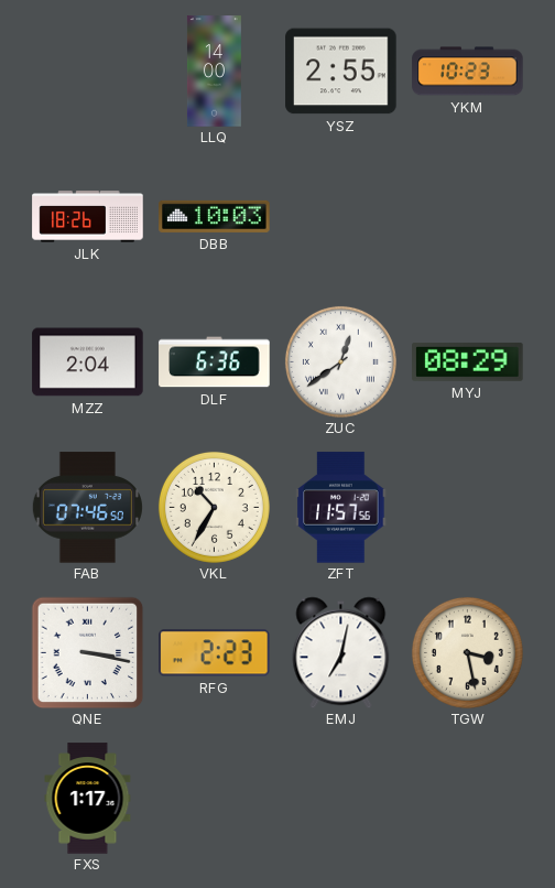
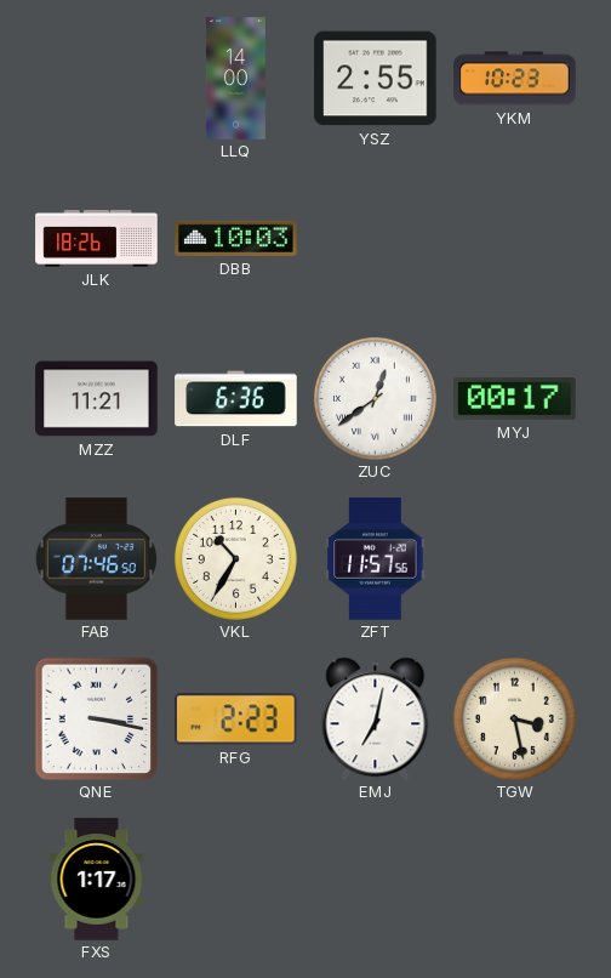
MZZ: 2:04 -> 11:21
MYJ: 08:29 -> 00:17
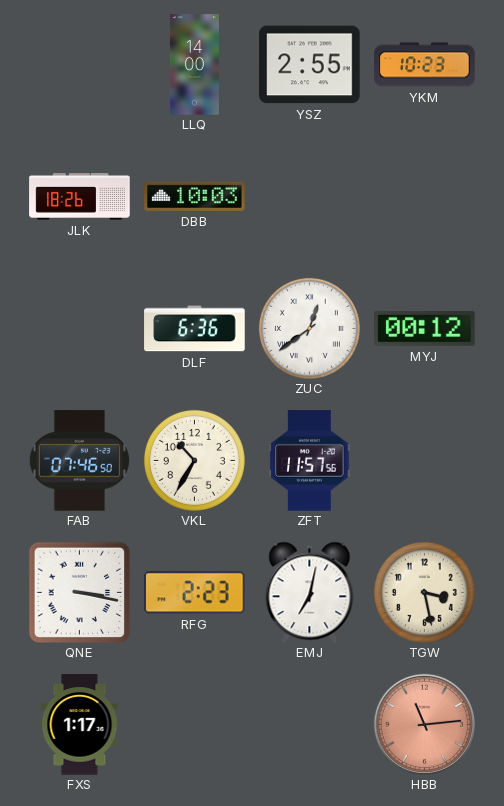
MZZ: 11:21 -> none
MYJ: 00:17 -> 00:12
HBB: none -> 11:14
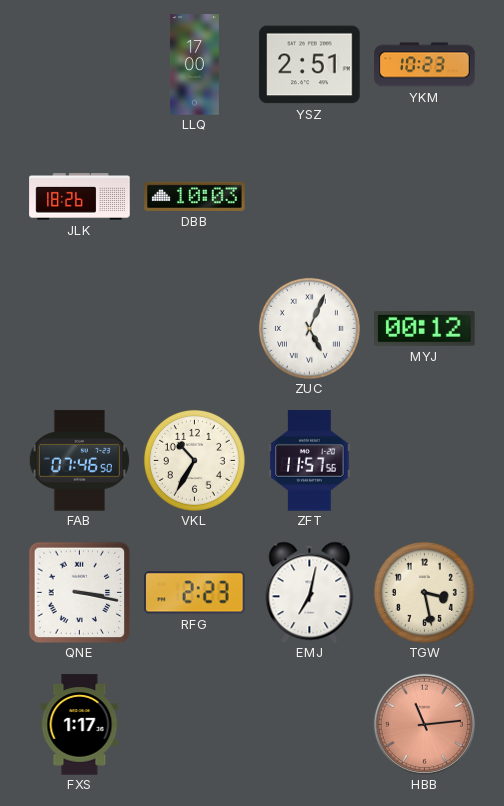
LLQ: 14:00 -> 17:00
YSZ: 2:55 -> 2:51
DLF: 6:36 -> none
ZUC: 12:39 -> 5:04
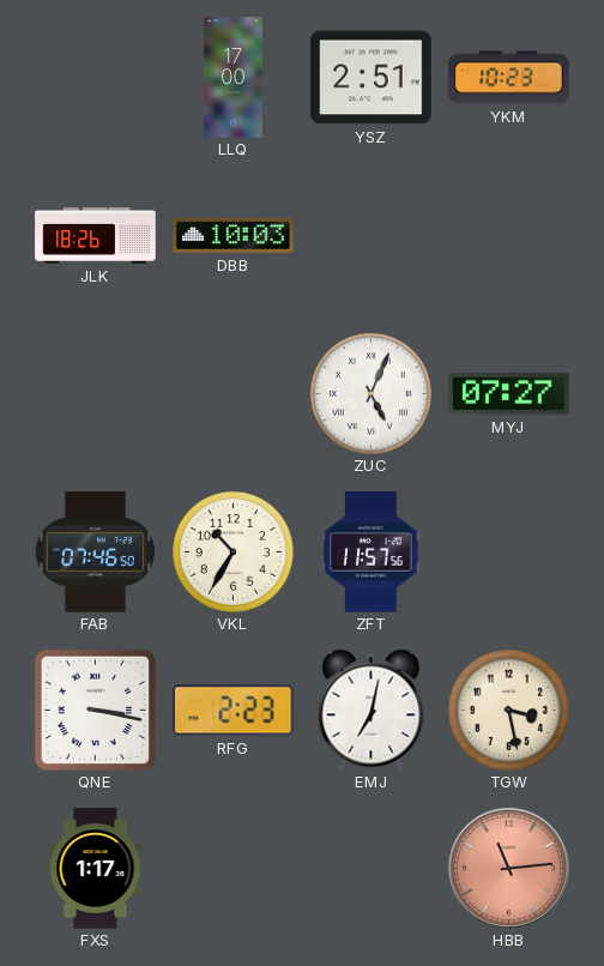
MYJ: 00:12 -> 07:27
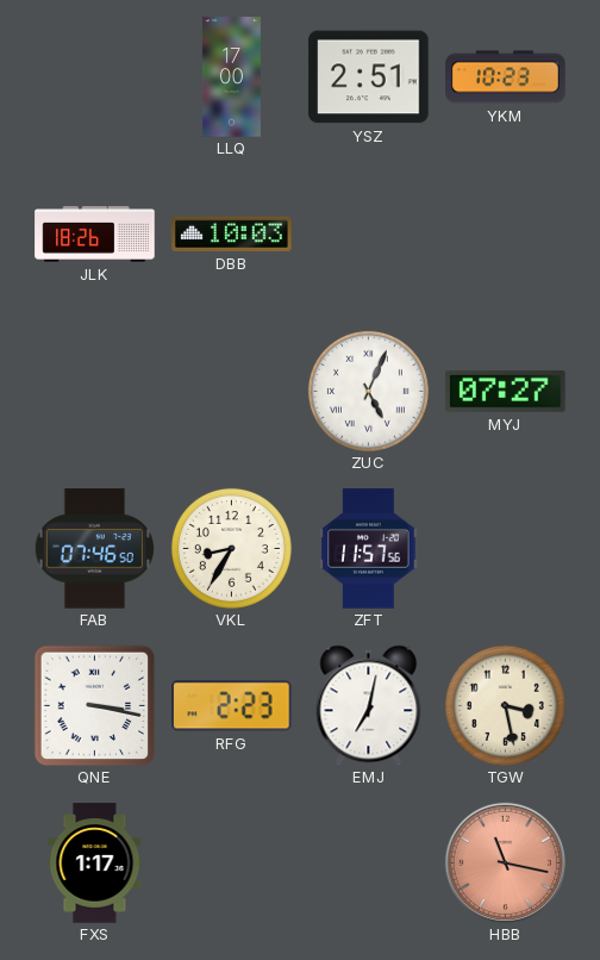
VKL: 10:35 -> 8:35
HBB: 11:14 -> 11:17
